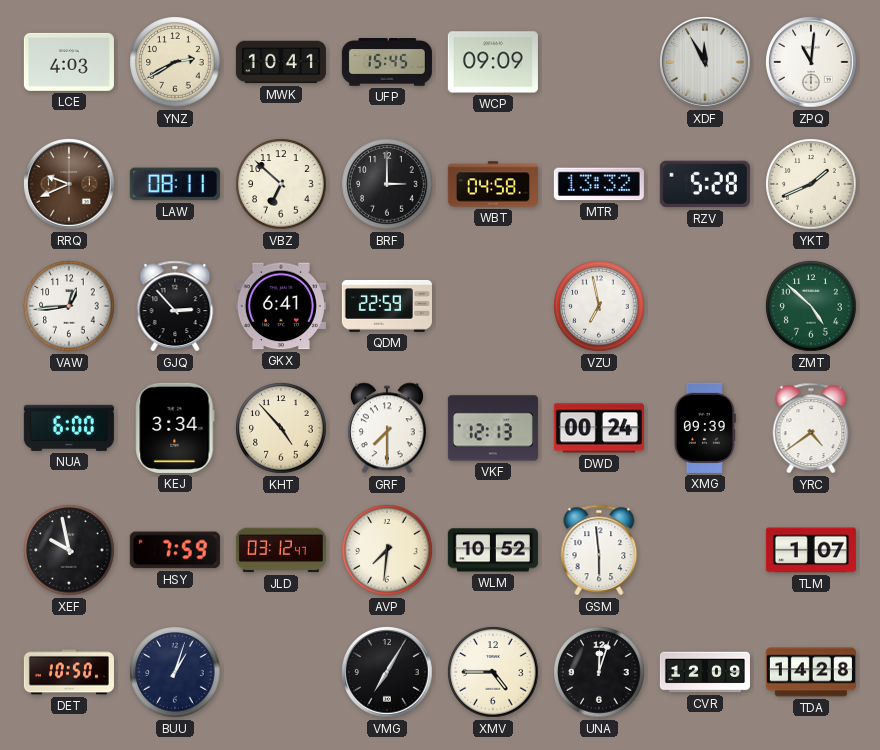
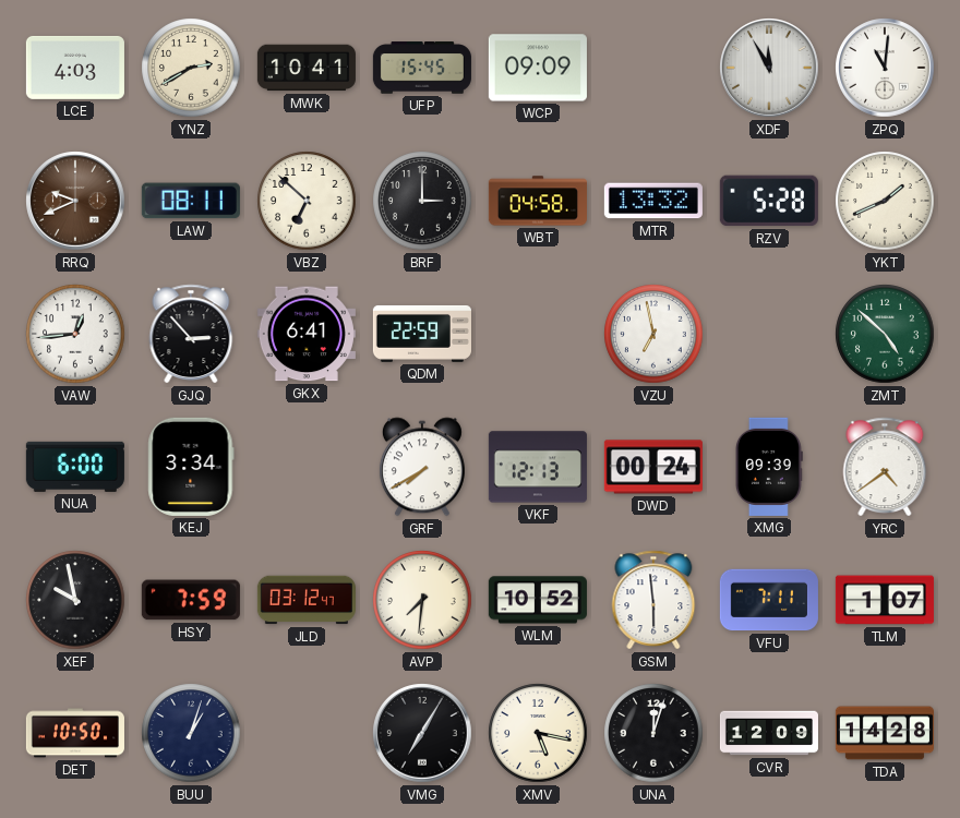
KHT: 4:53 -> none
GRF: 7:30 -> 7:40
VFU: none -> 7:11
XMV: 4:45 -> 5:17
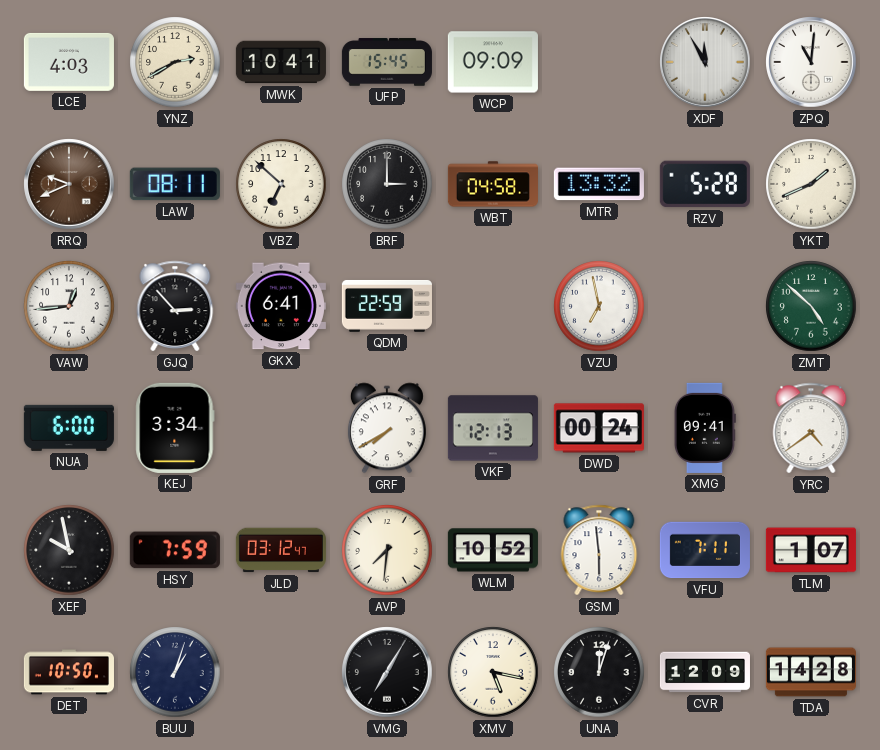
XMG: 09:39 -> 09:41
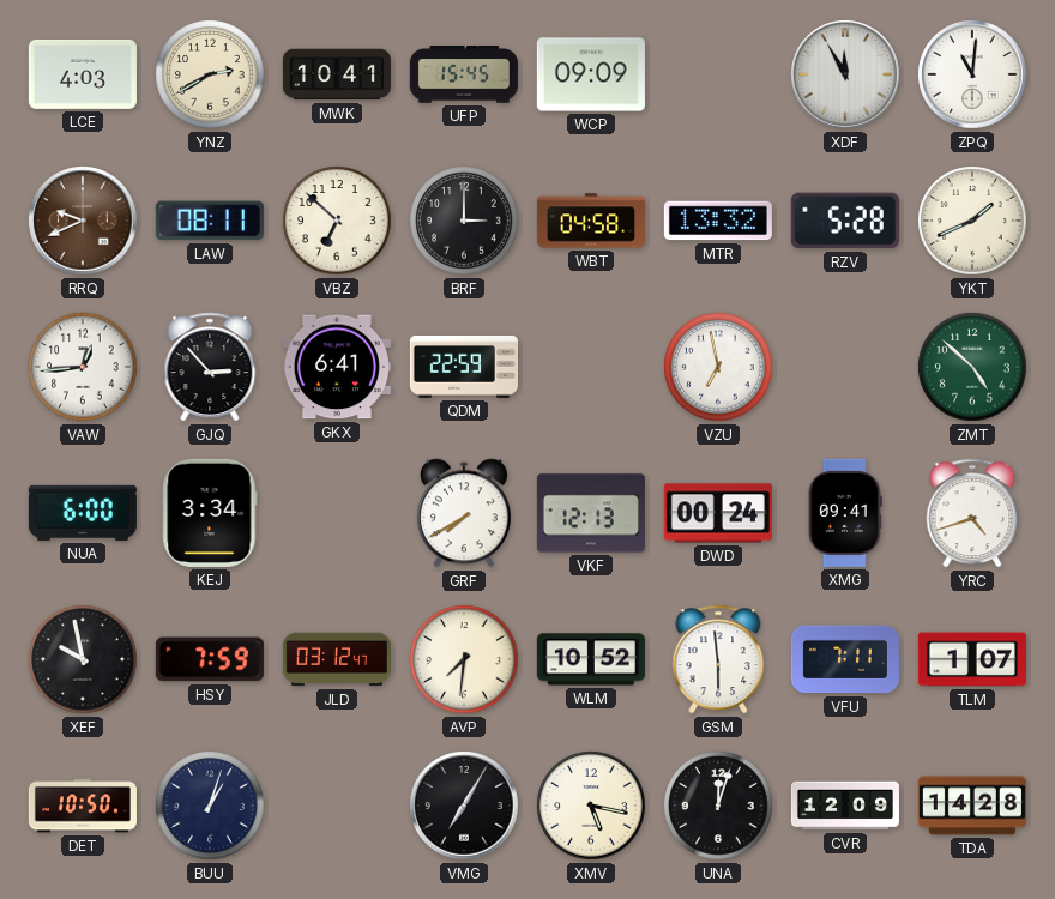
YRC: 4:39 -> 4:42
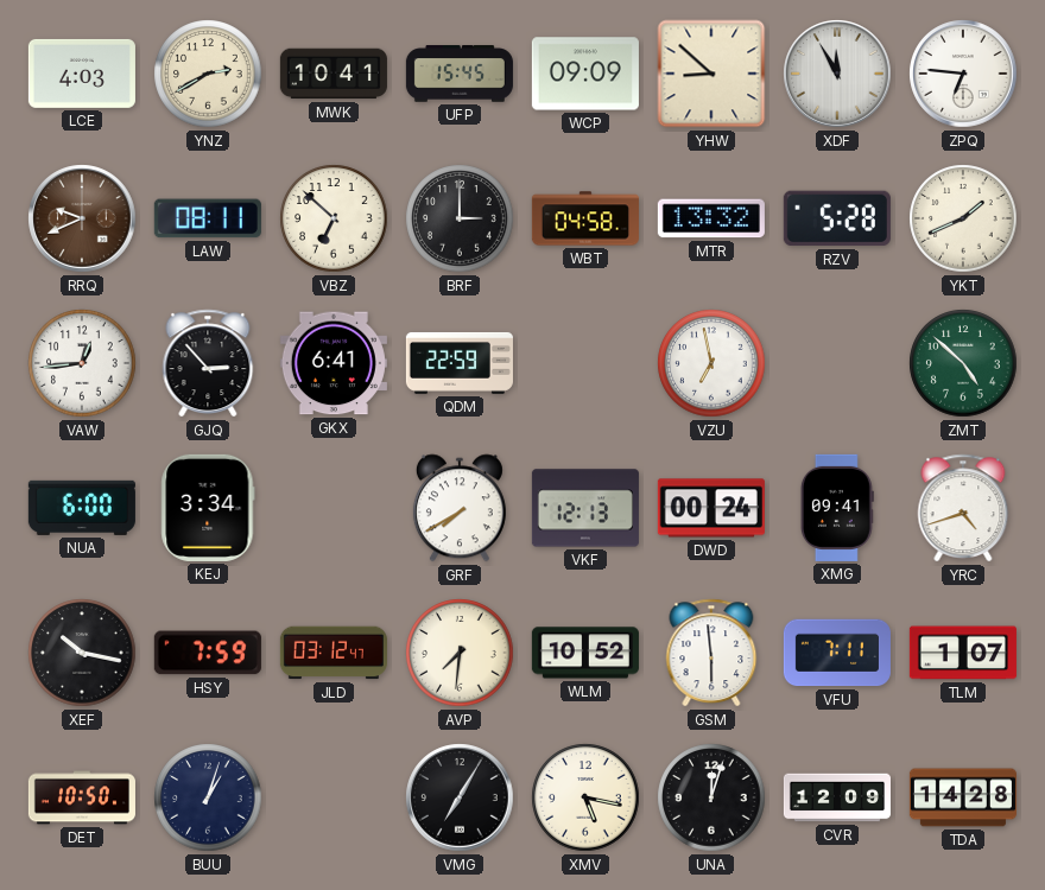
YHW: none -> 8:52
ZPQ: 11:01 -> 6:46
XEF: 9:58 -> 10:17
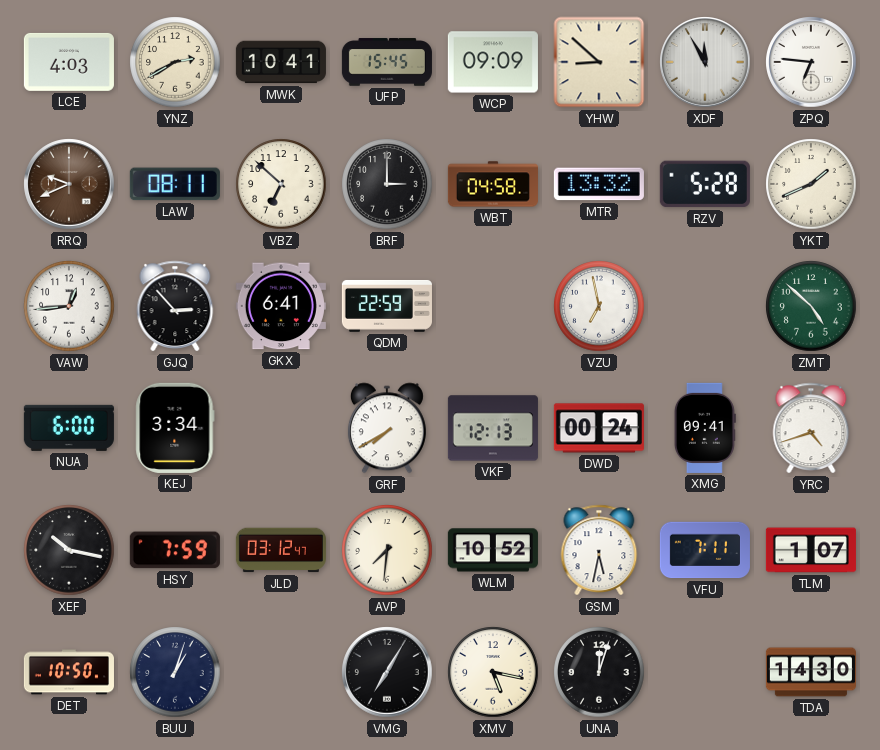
GSM: 5:59 -> 5:32
CVR: 12:09 -> none
TDA: 14:28 -> 14:30
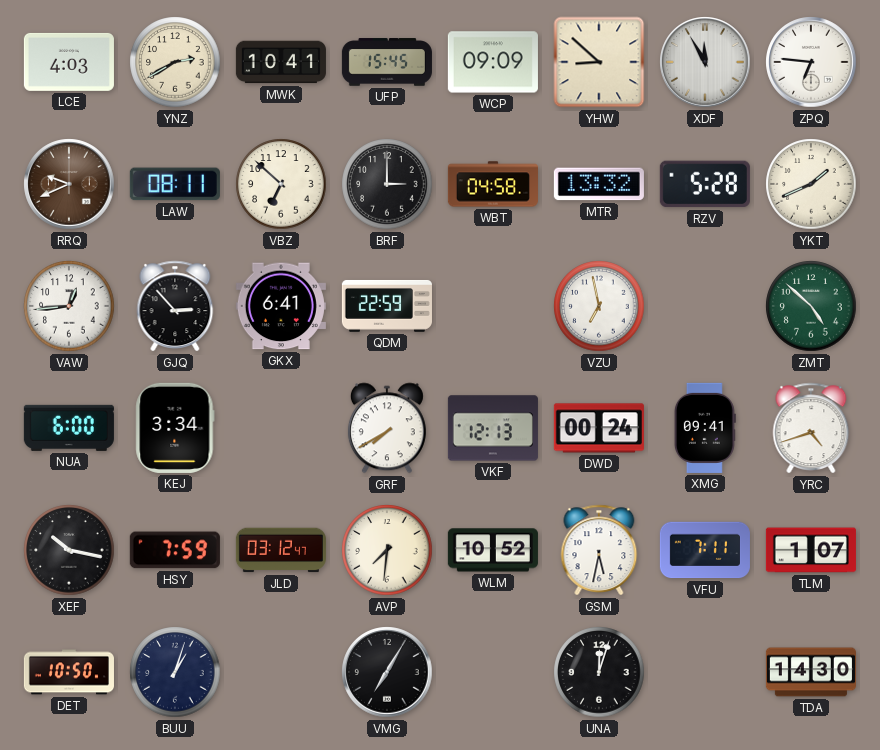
XMV: 5:17 -> none
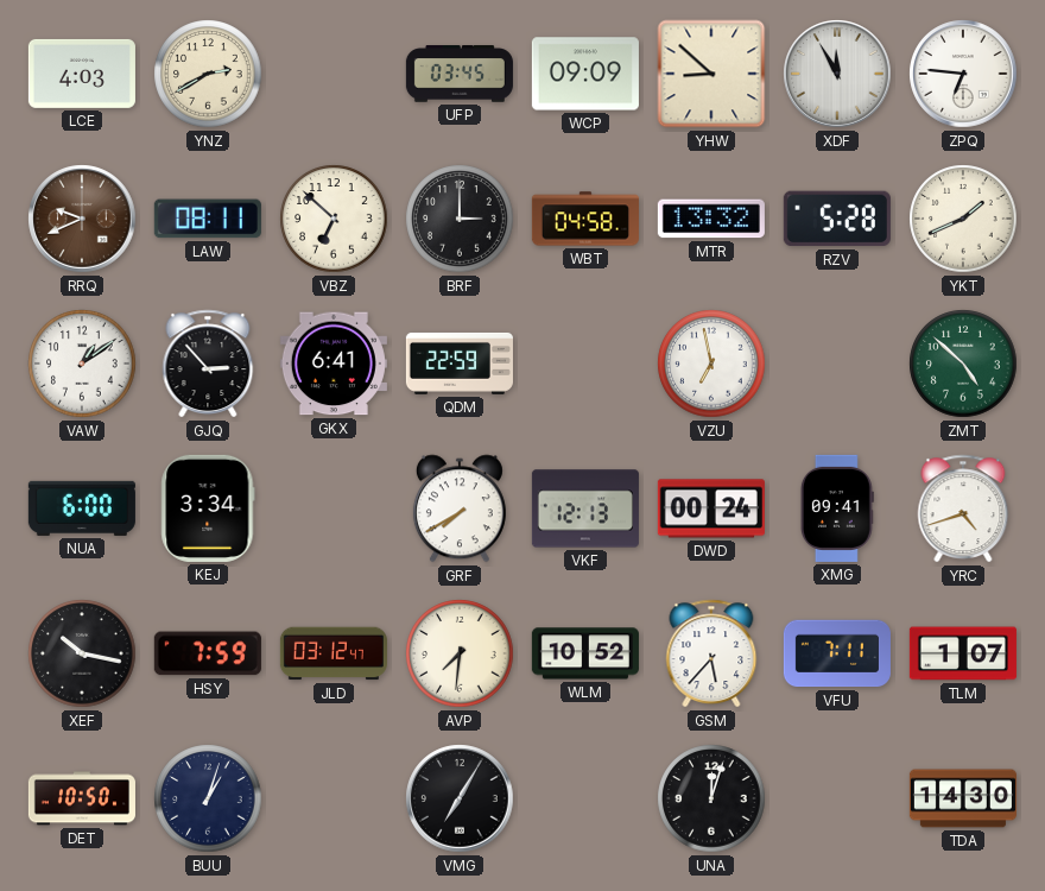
MWK: 10:41 -> none
UFP: 15:45 -> 03:45
VAW: 12:44 -> 1:09
GSM: 5:32 -> 5:37
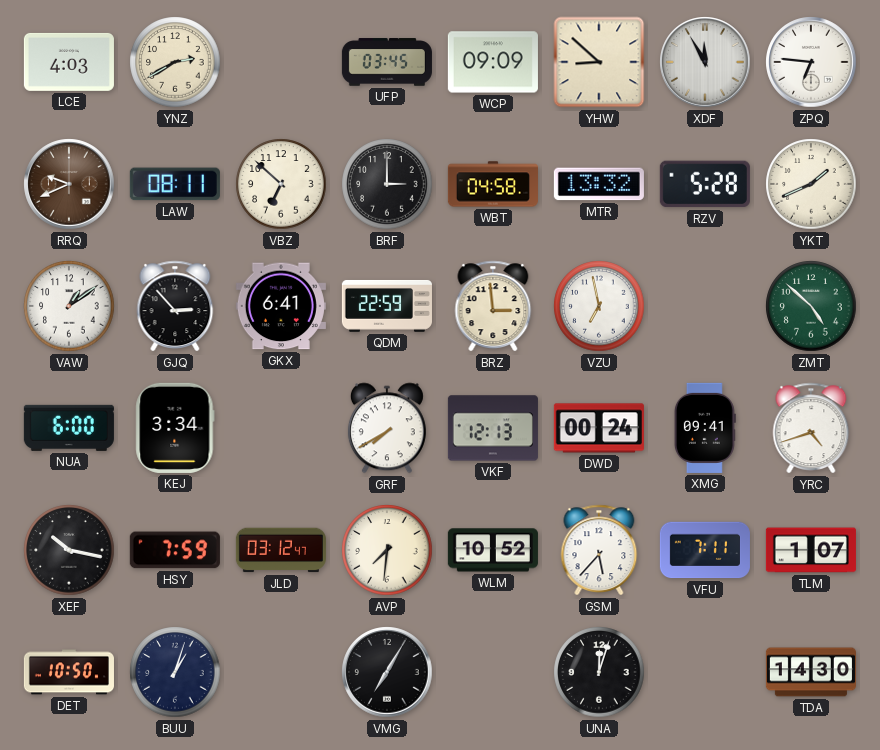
BRZ: none -> 2:59
